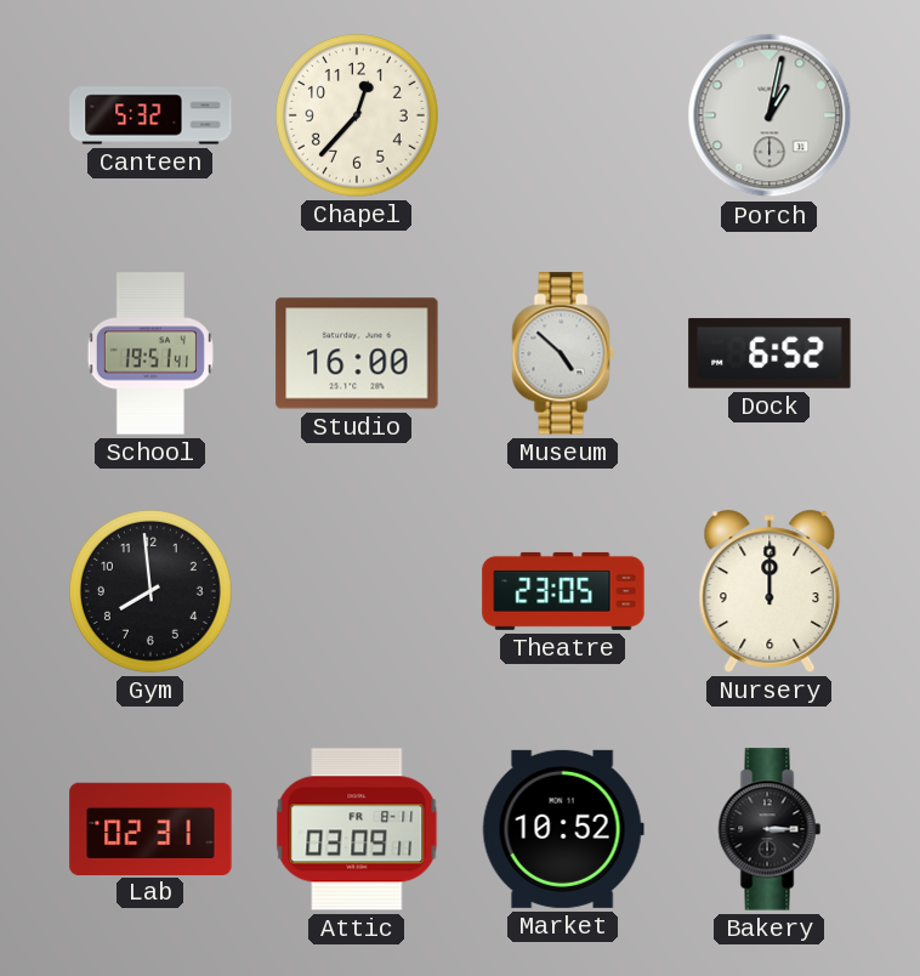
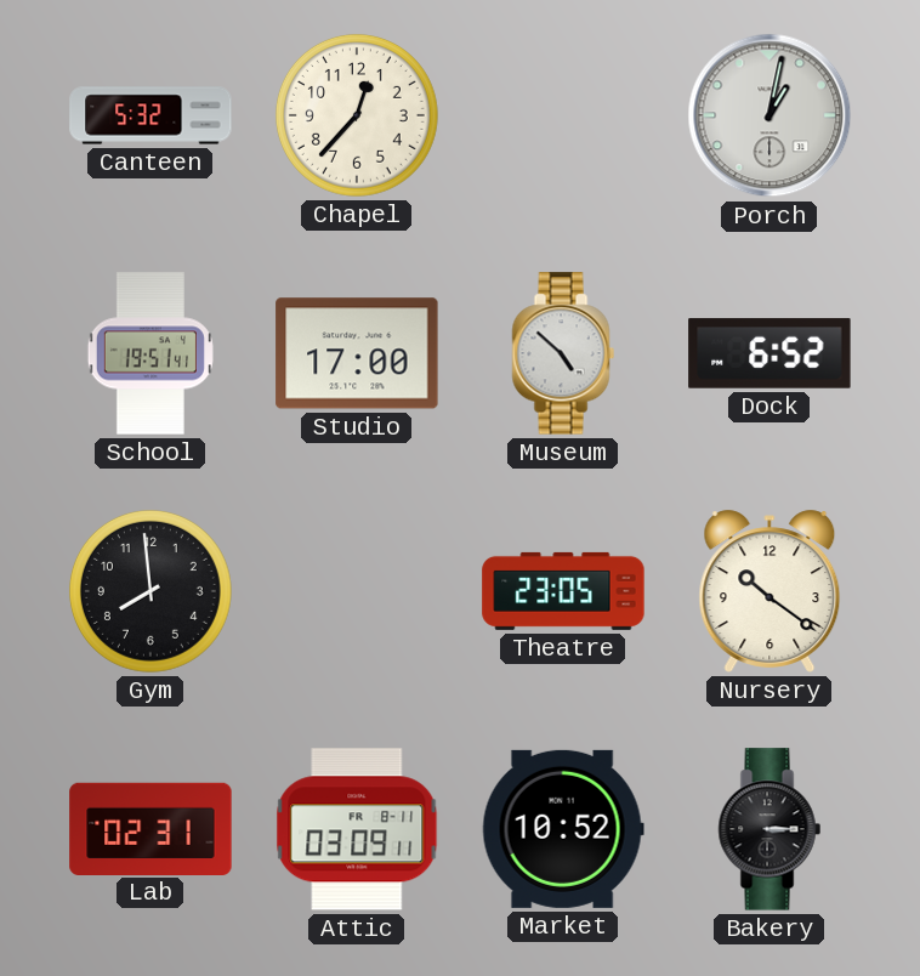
Studio: 16:00 -> 17:00
Nursery: 12:00 -> 10:21
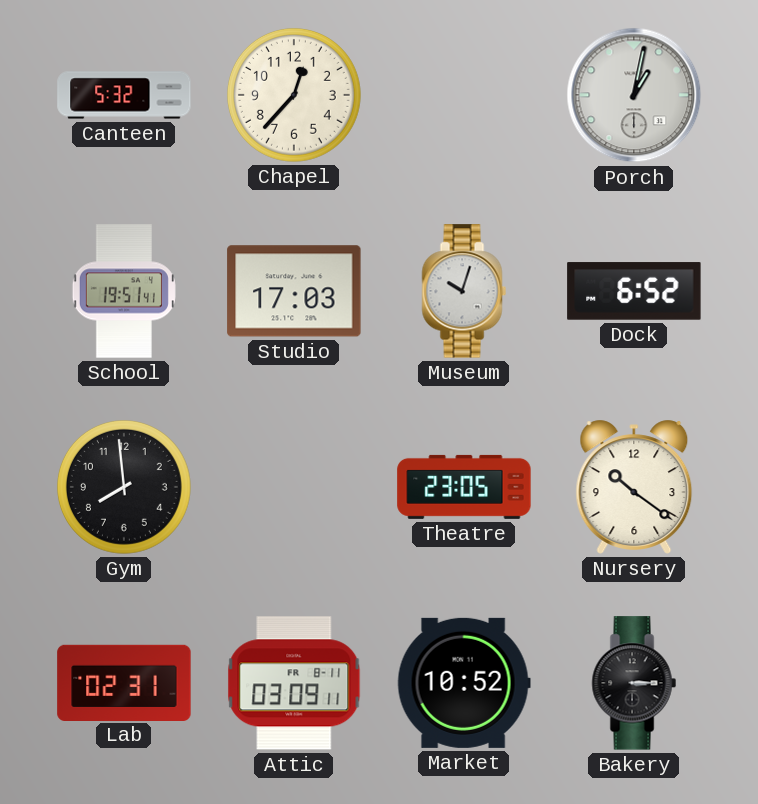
Studio: 17:00 -> 17:03
Museum: 4:52 -> 10:03
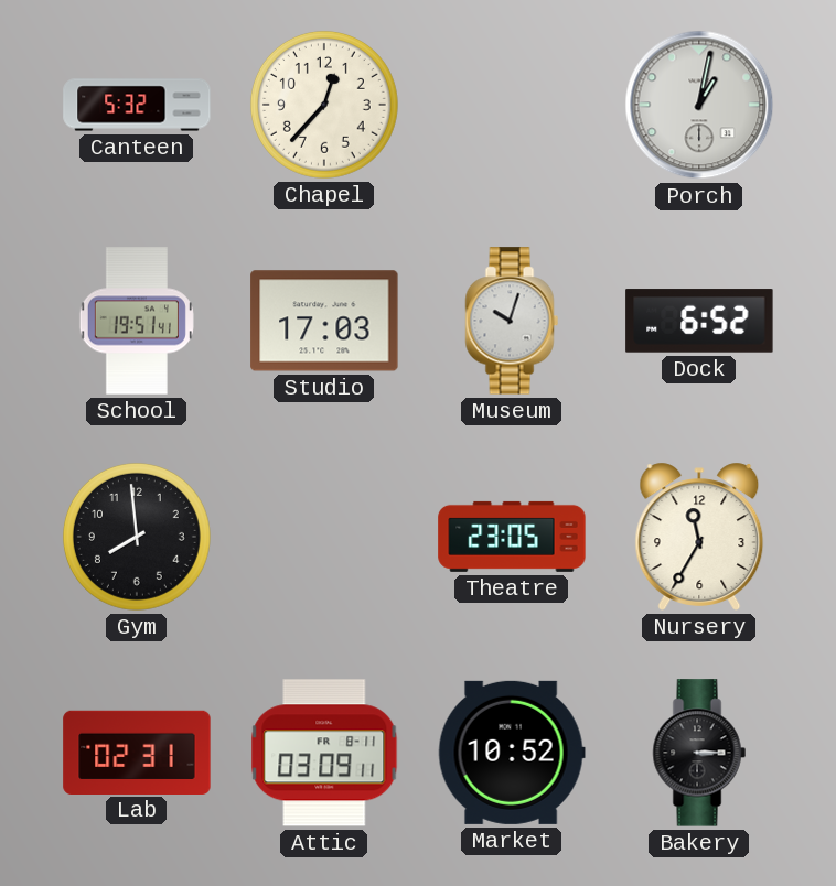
Nursery: 10:21 -> 11:35
